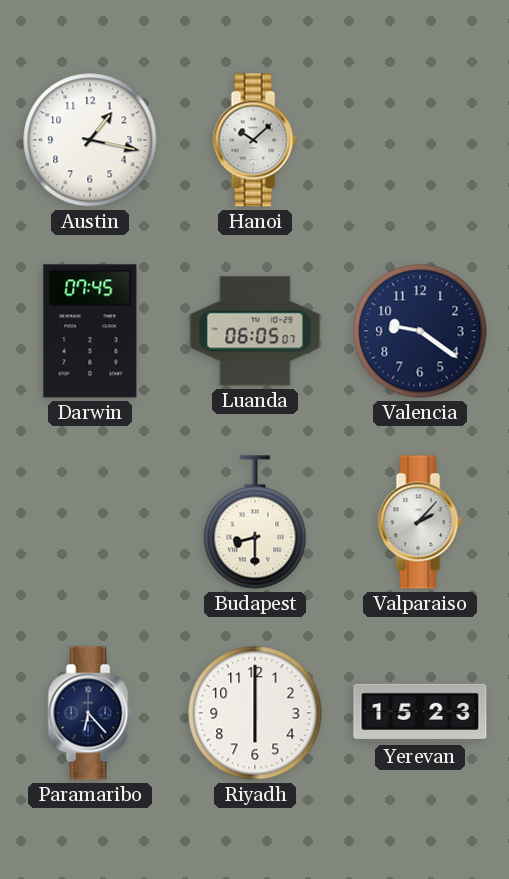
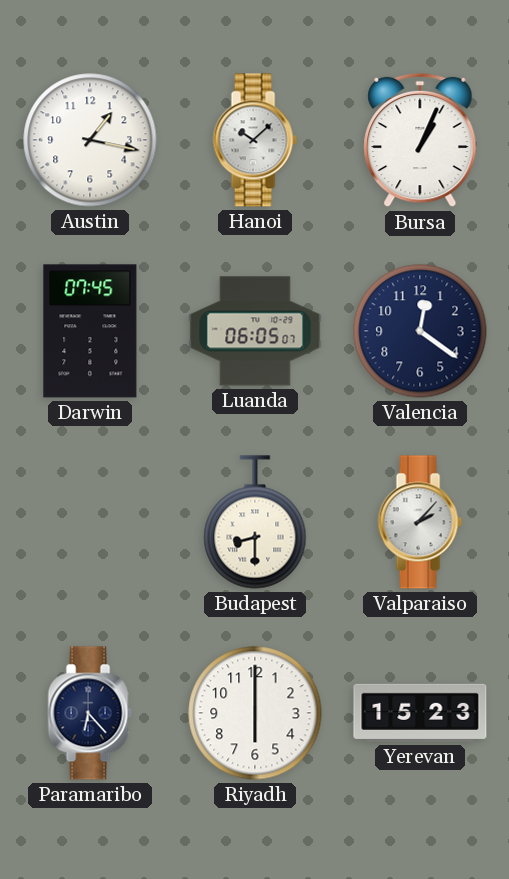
Bursa: none -> 1:04
Valencia: 9:21 -> 12:21
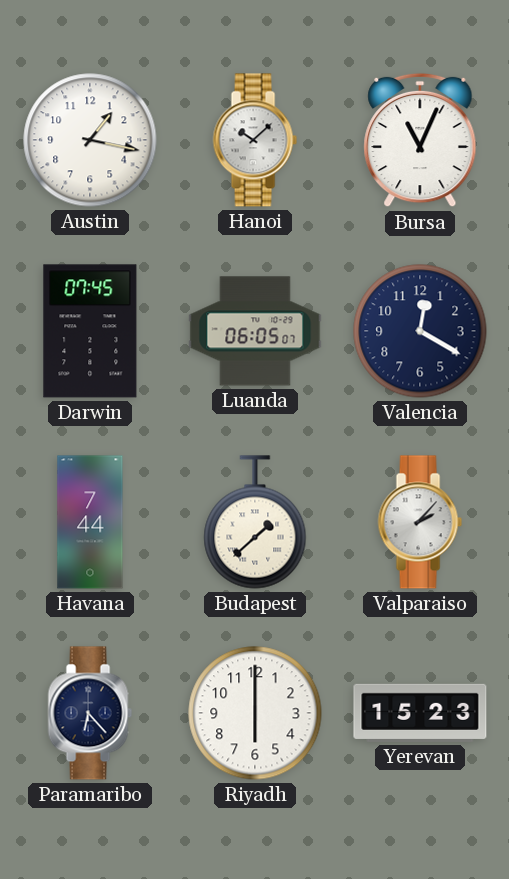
Bursa: 1:04 -> 11:04
Valencia: 12:21 -> 12:20
Havana: none -> 7:44
Budapest: 8:30 -> 1:38
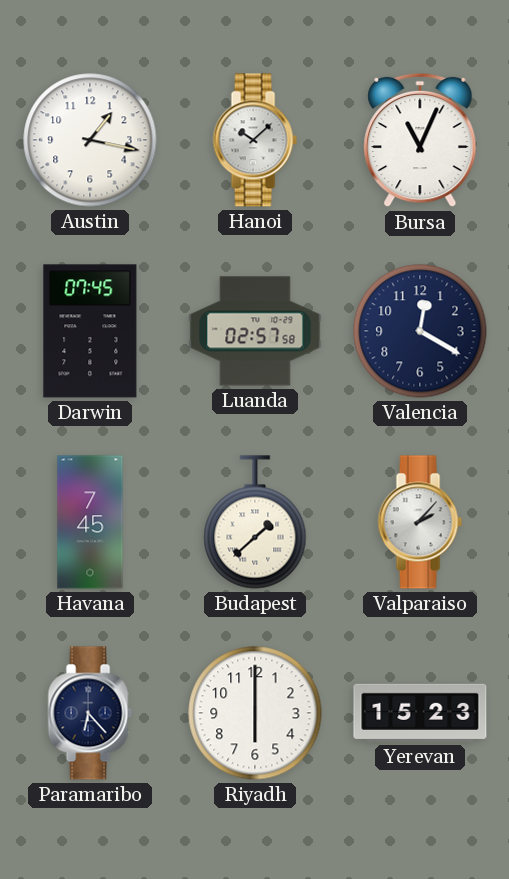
Luanda: 06:05 -> 02:57
Havana: 7:44 -> 7:45
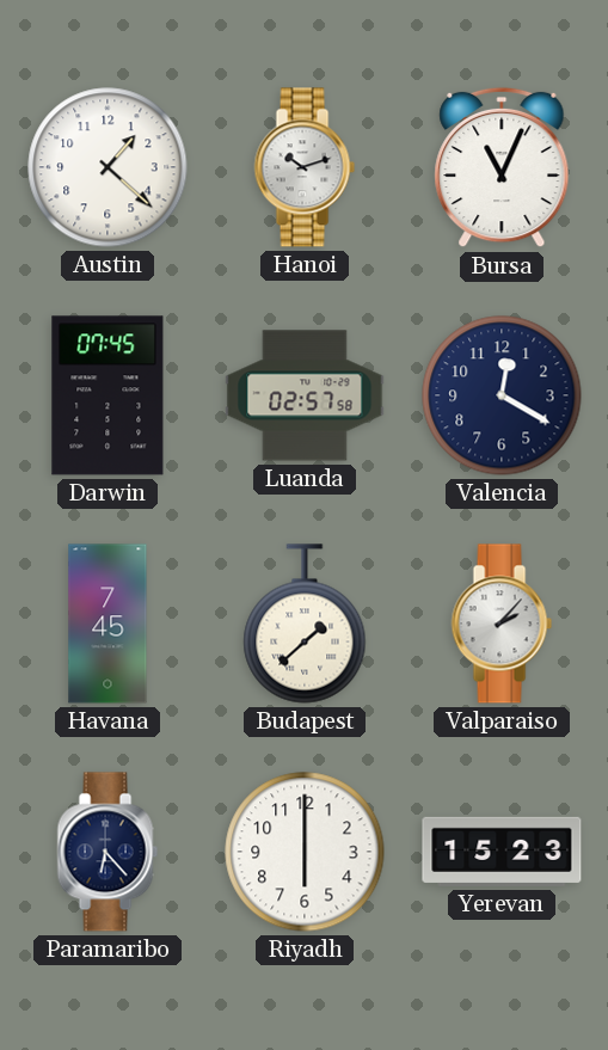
Austin: 1:17 -> 1:22
Hanoi: 10:08 -> 10:12
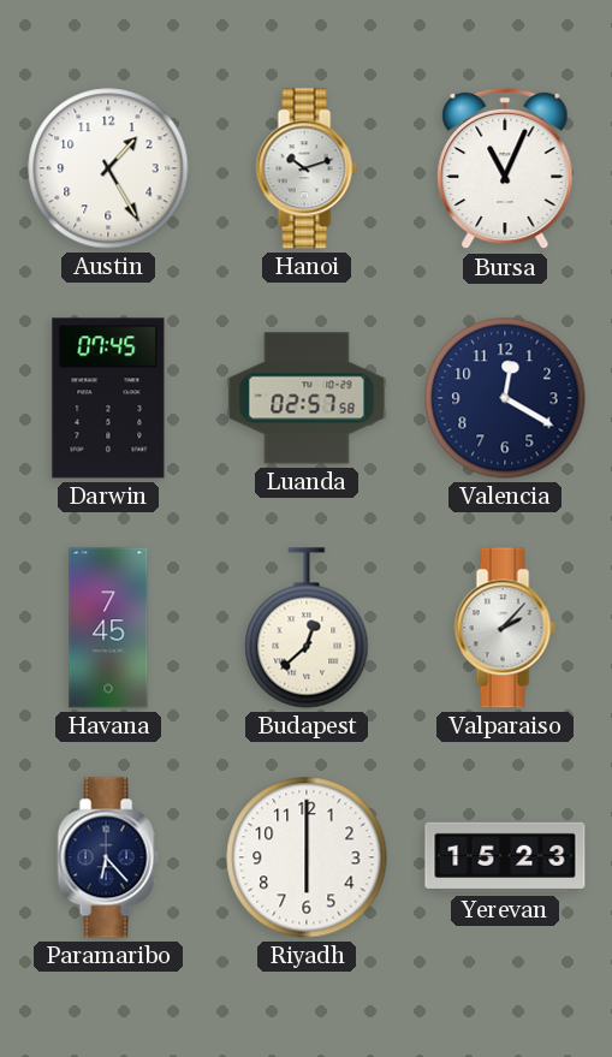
Austin: 1:22 -> 1:25
Budapest: 1:38 -> 12:38
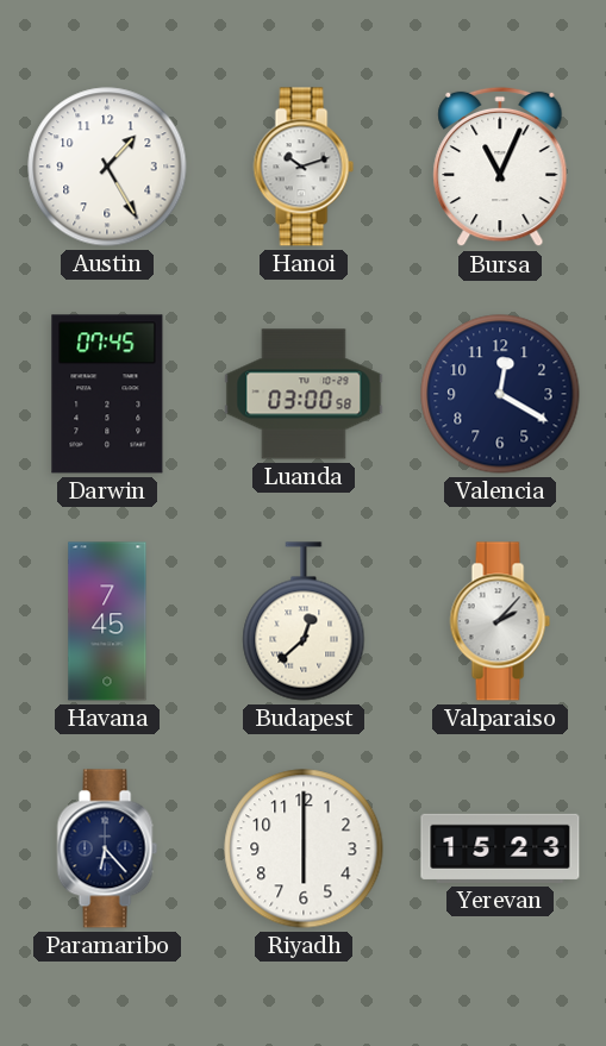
Luanda: 02:57 -> 03:00
